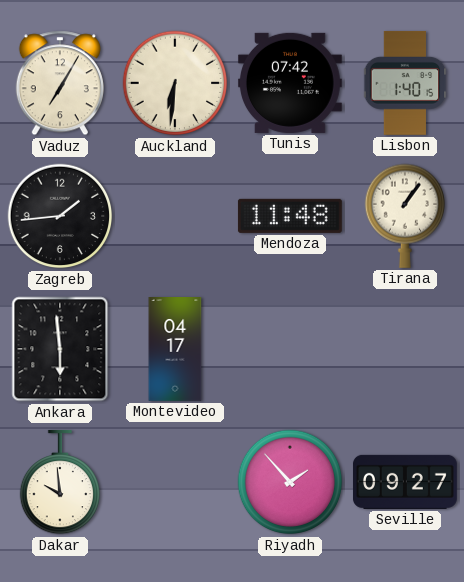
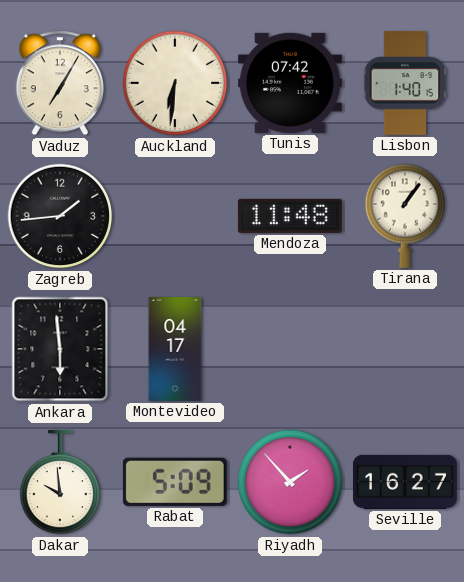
Rabat: none -> 5:09
Seville: 09:27 -> 16:27
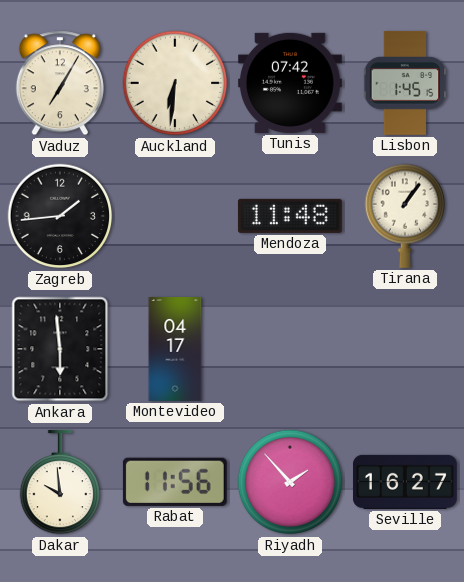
Lisbon: 1:40 -> 1:45
Rabat: 5:09 -> 11:56
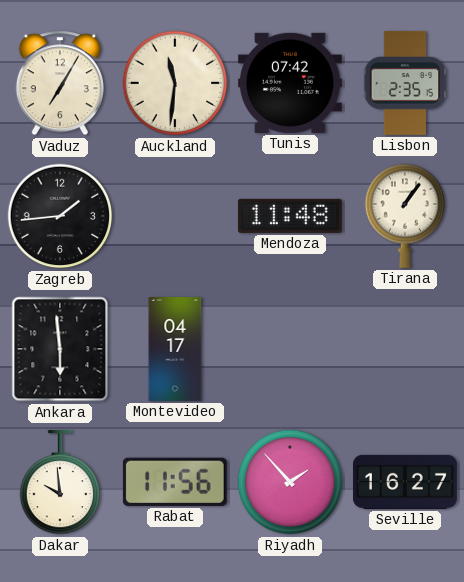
Auckland: 6:31 -> 11:31
Lisbon: 1:45 -> 2:35
